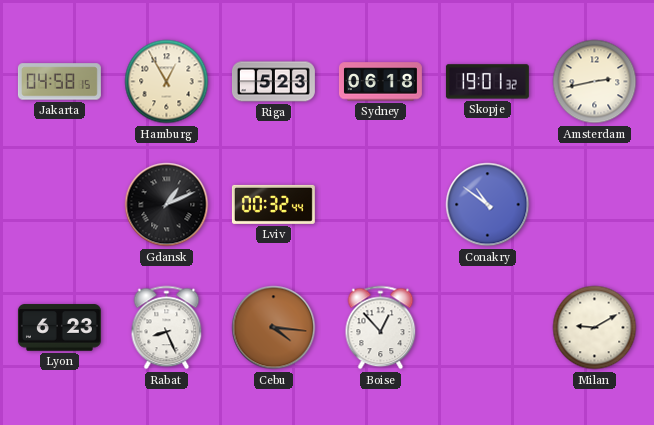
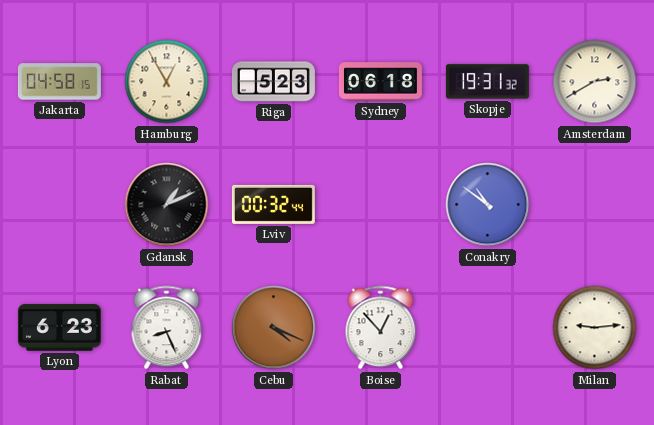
Skopje: 19:01 -> 19:31
Amsterdam: 2:43 -> 2:40
Cebu: 4:16 -> 4:19
Milan: 9:10 -> 9:14
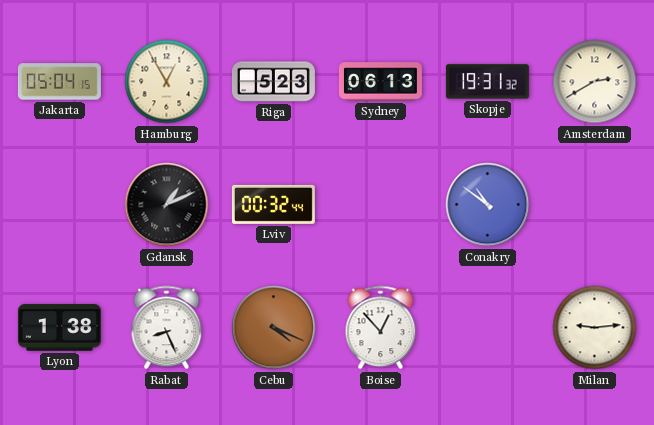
Jakarta: 04:58 -> 05:04
Sydney: 06:18 -> 06:13
Lyon: 6:23 -> 1:38
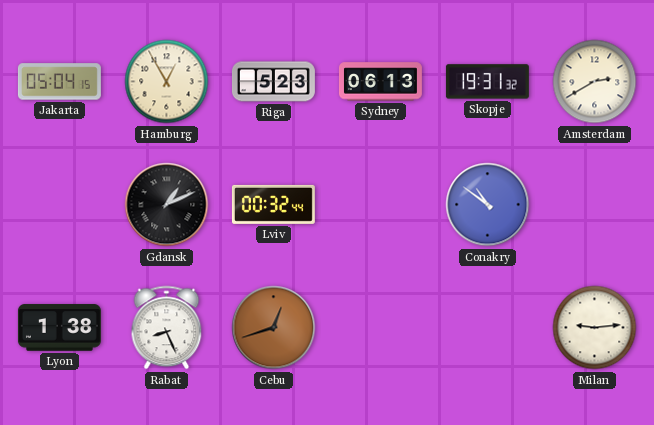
Cebu: 4:19 -> 12:42
Boise: 12:53 -> none
